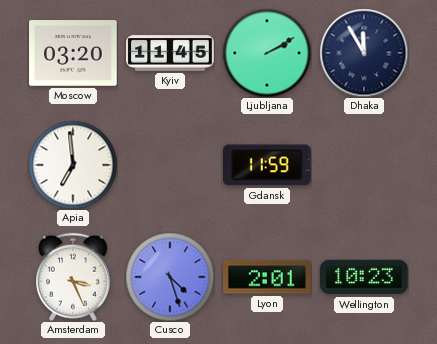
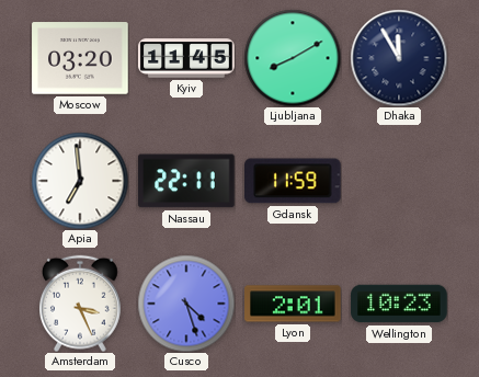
Ljubljana: 2:10 -> 8:10
Nassau: none -> 22:11
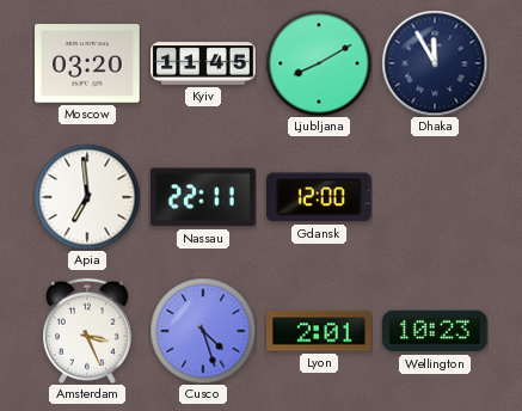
Gdansk: 11:59 -> 12:00
